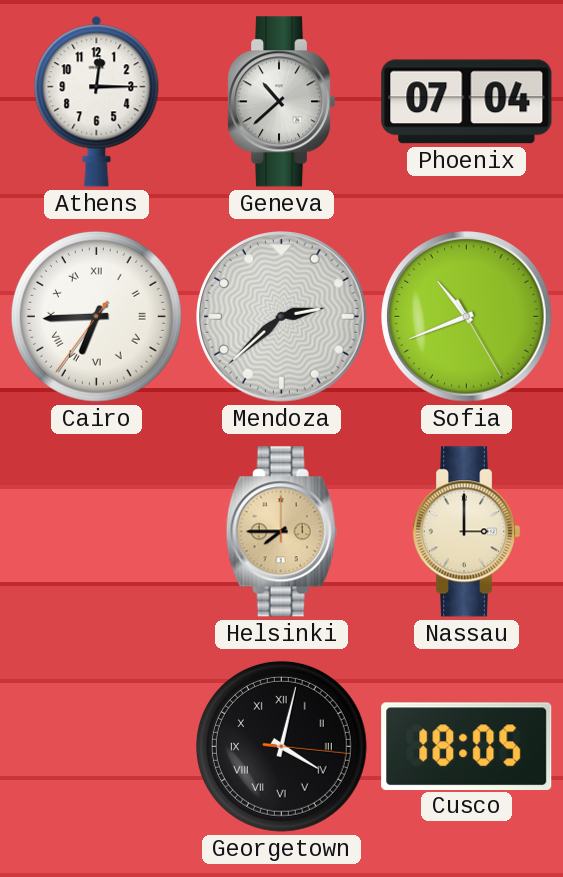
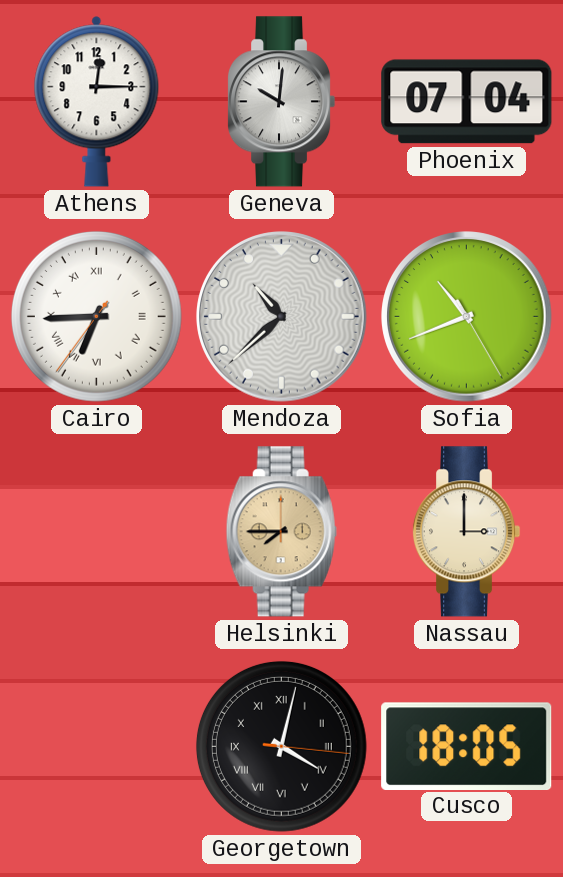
Geneva: 10:38 -> 10:01
Mendoza: 2:38 -> 10:38
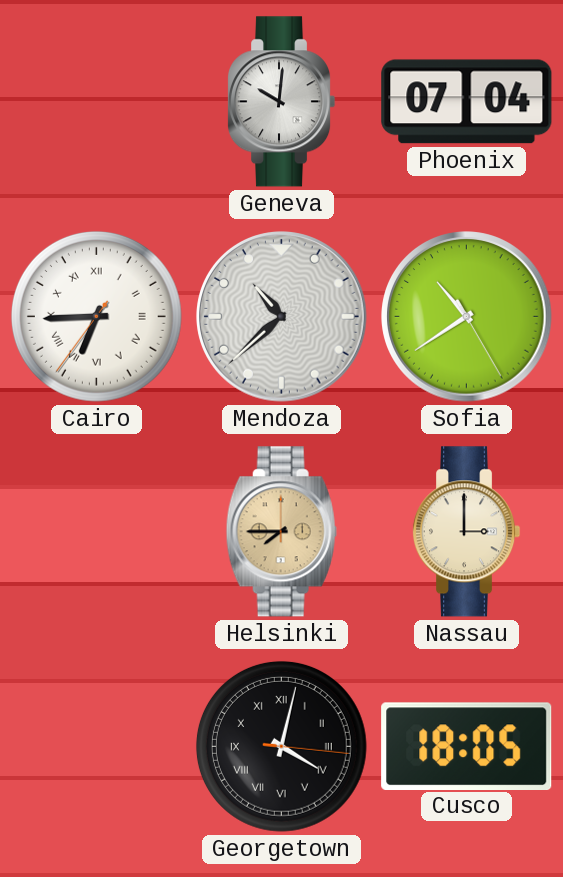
Athens: 12:15 -> none
Sofia: 10:41 -> 10:39
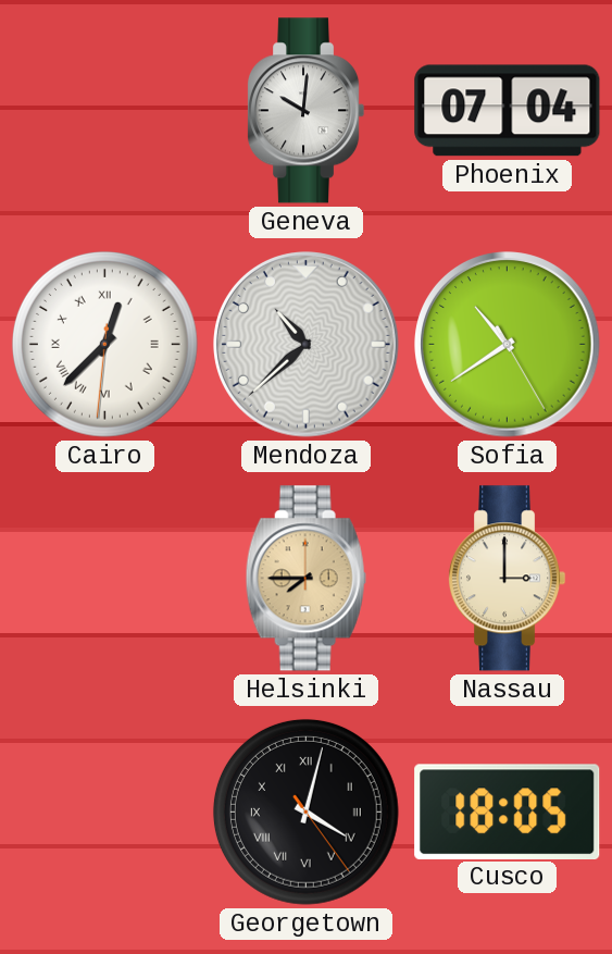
Cairo: 6:44 -> 12:37
Georgetown: 4:02:16 -> 4:02:24
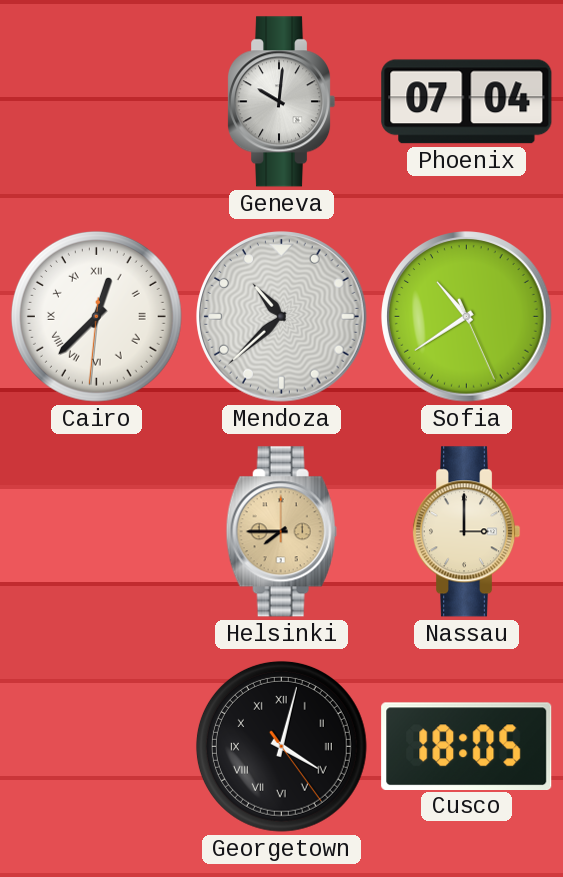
Sofia: 10:39:25 -> 10:39:26
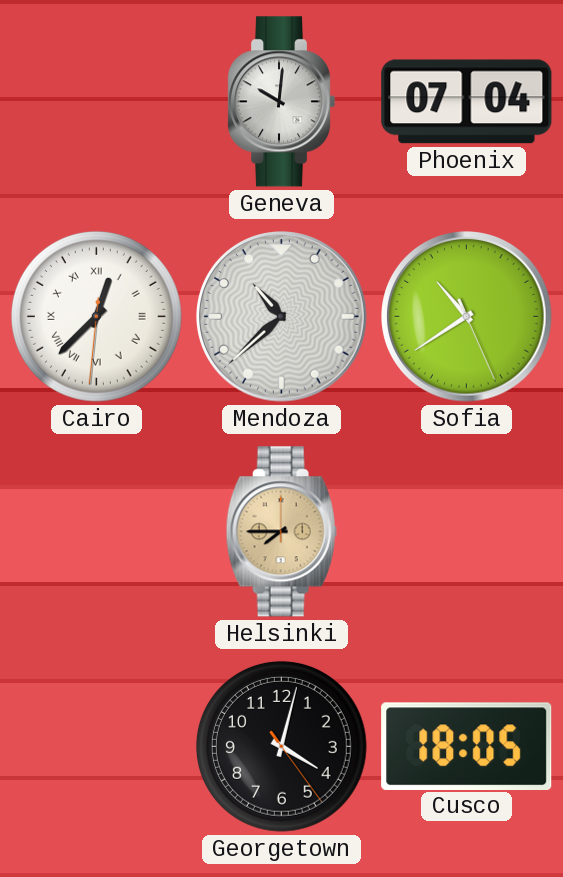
Nassau: 3:00 -> none
Georgetown numerals: Roman -> Arabic
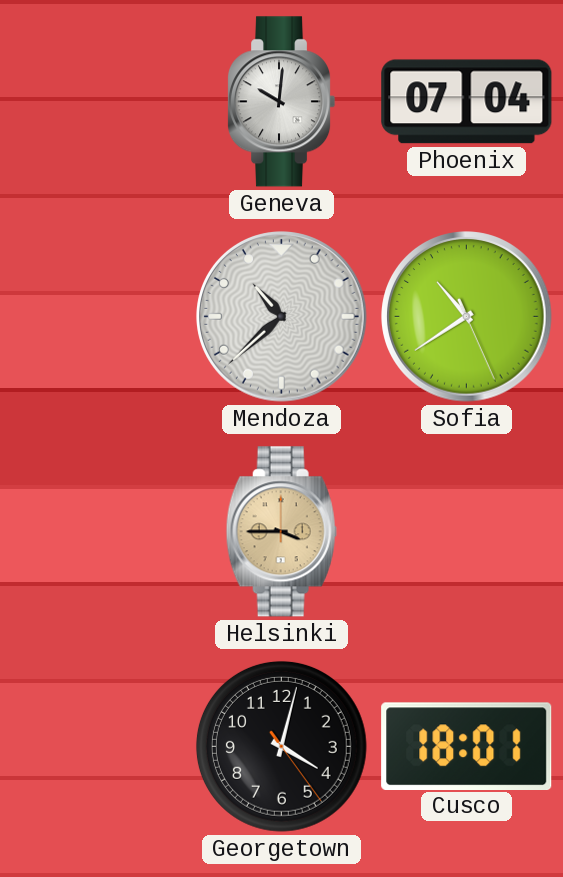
Cairo: 12:37 -> none
Helsinki: 7:45 -> 3:45
Cusco: 18:05 -> 18:01
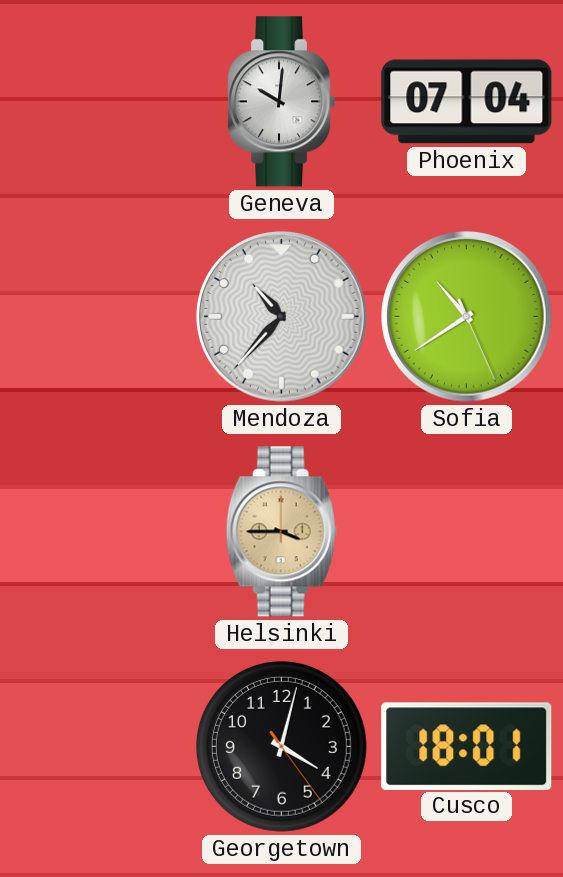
Mendoza: 10:38 -> 10:37
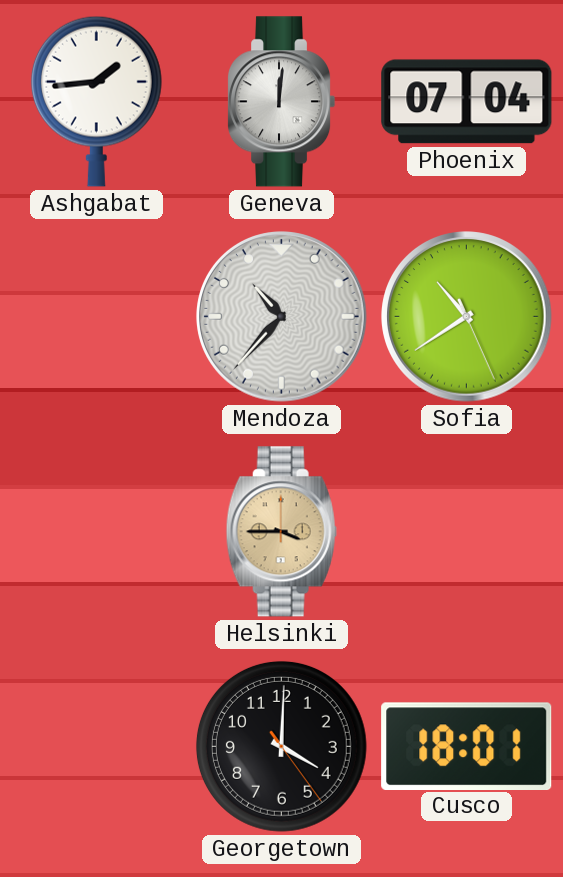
Ashgabat: none -> 1:44
Geneva: 10:01 -> 12:01
Georgetown: 4:02 -> 4:00
